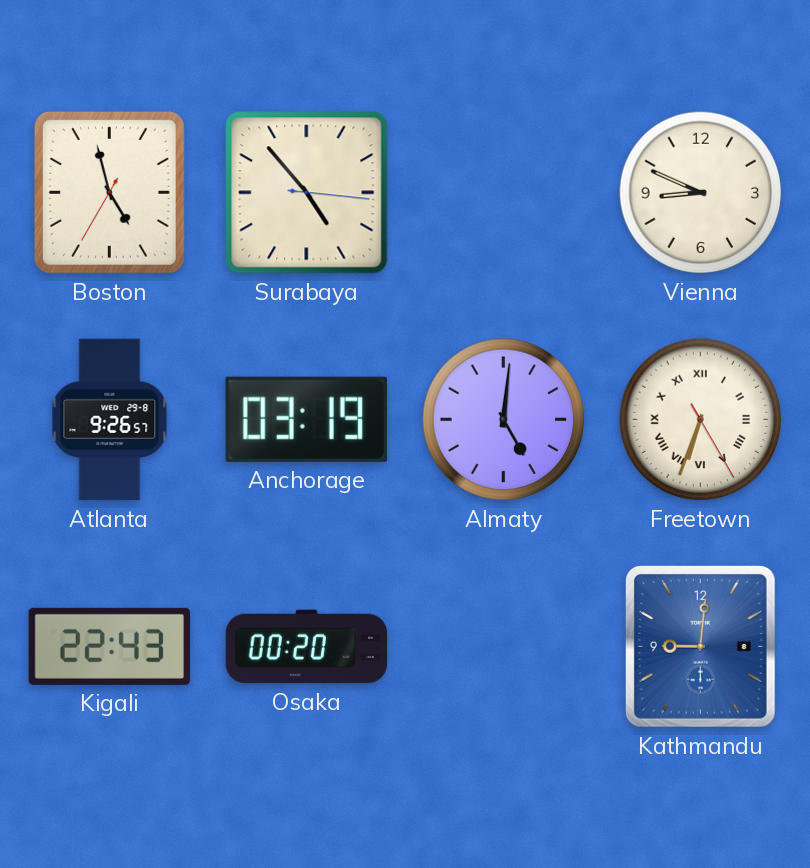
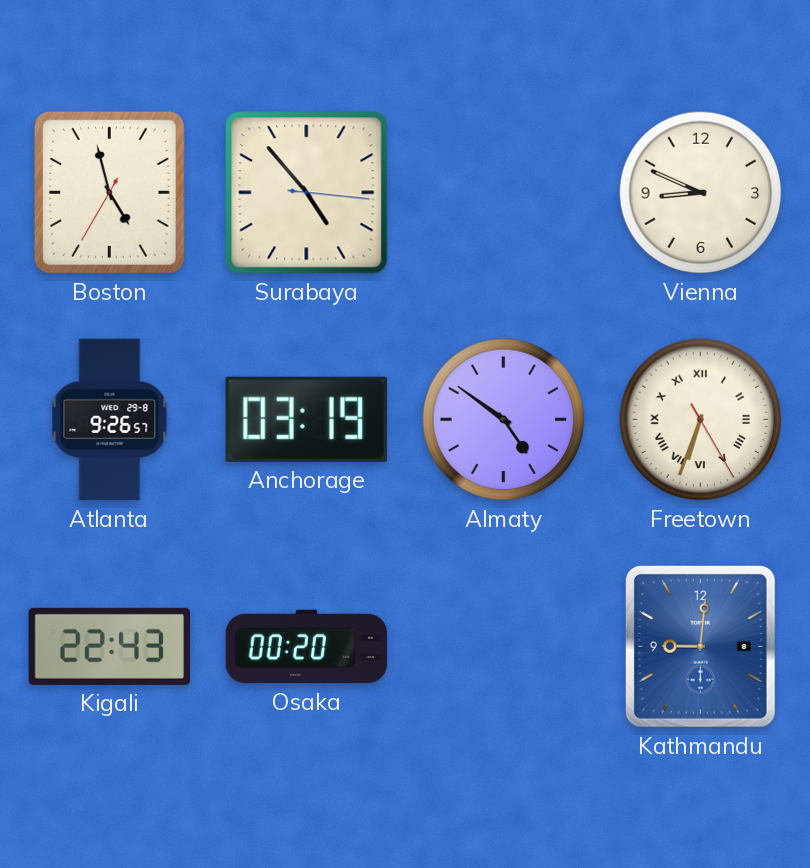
Almaty: 5:01 -> 4:51
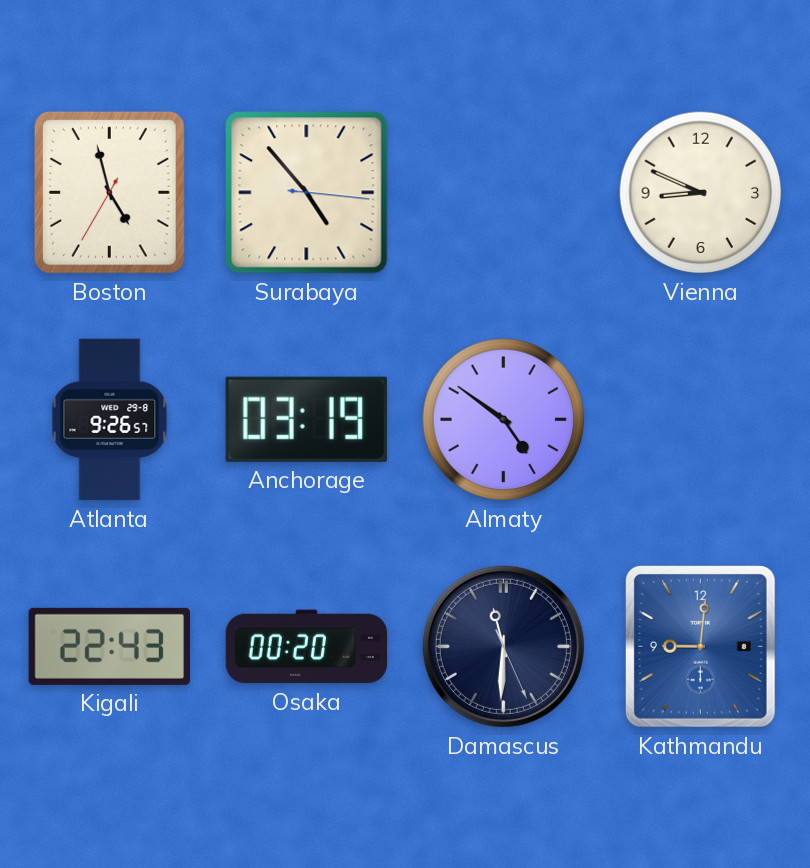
Freetown: 6:33 -> none
Damascus: none -> 11:30
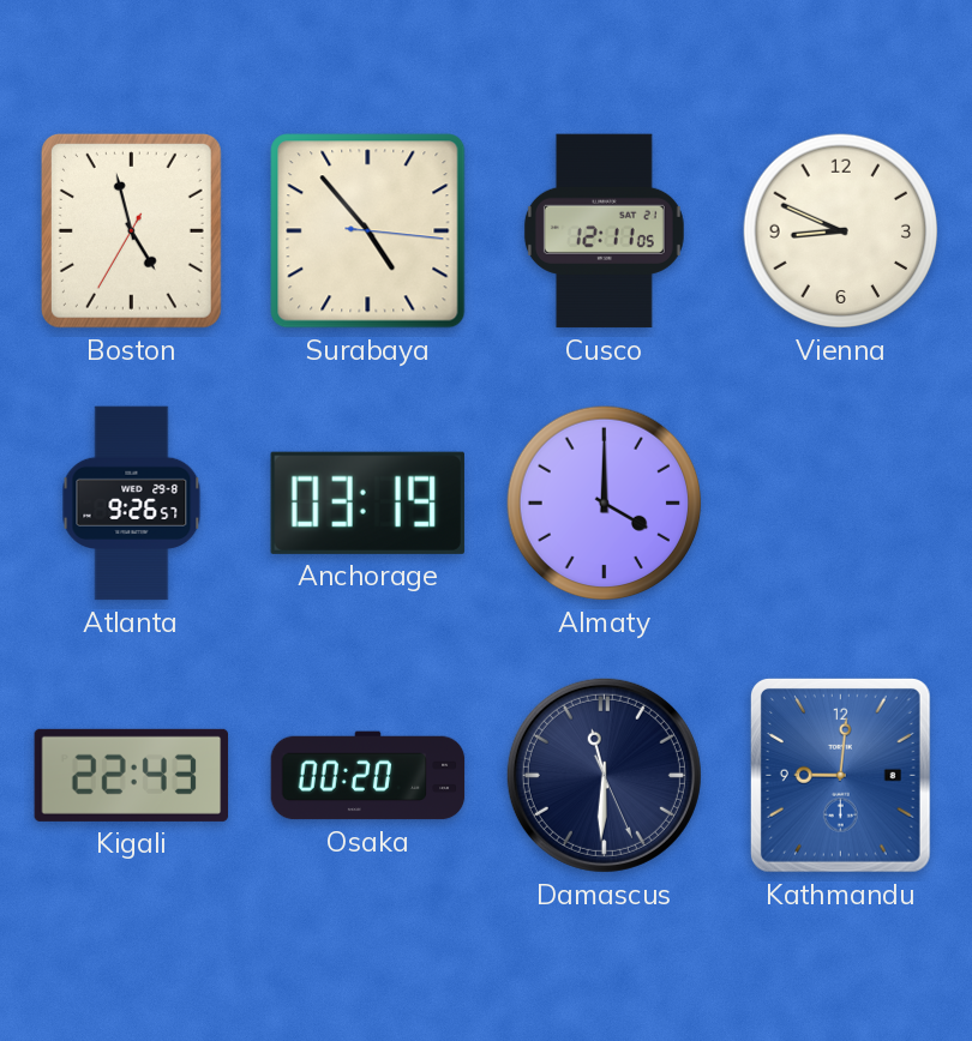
Cusco: none -> 12:11
Almaty: 4:51 -> 4:00
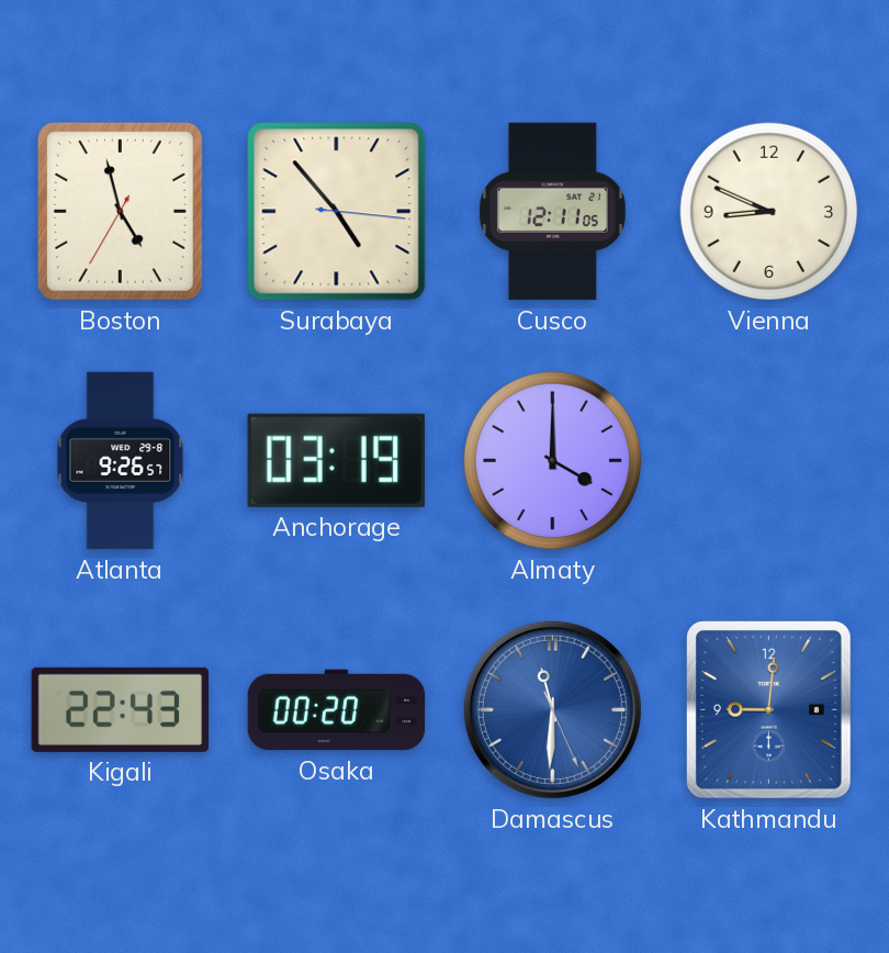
Damascus dial: navy -> blue
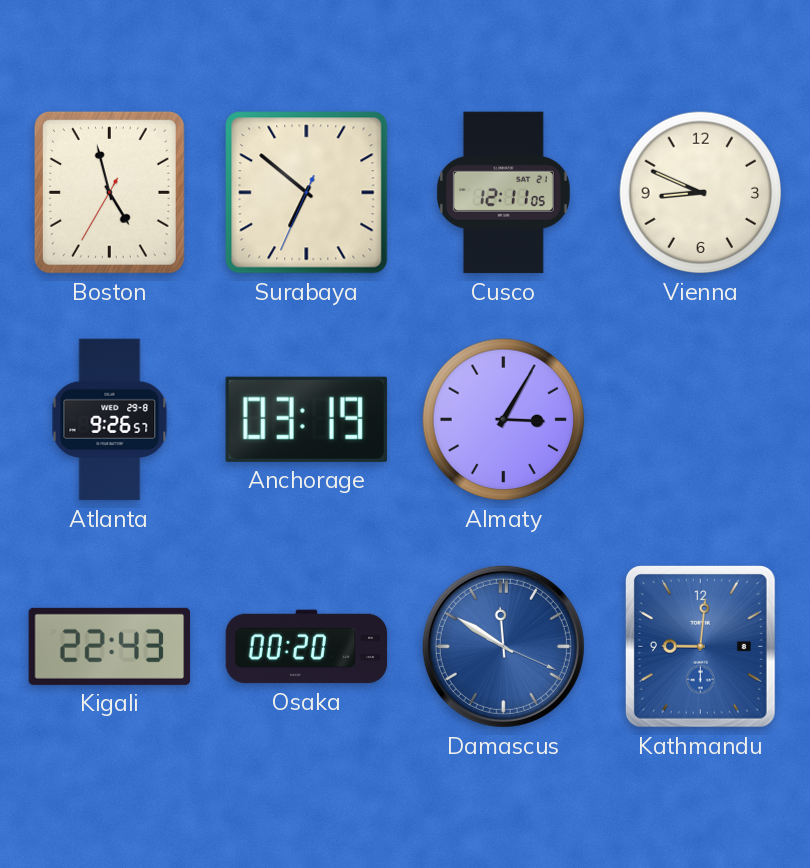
Surabaya: 4:53 -> 6:51
Almaty: 4:00 -> 3:05
Damascus: 11:30 -> 11:50
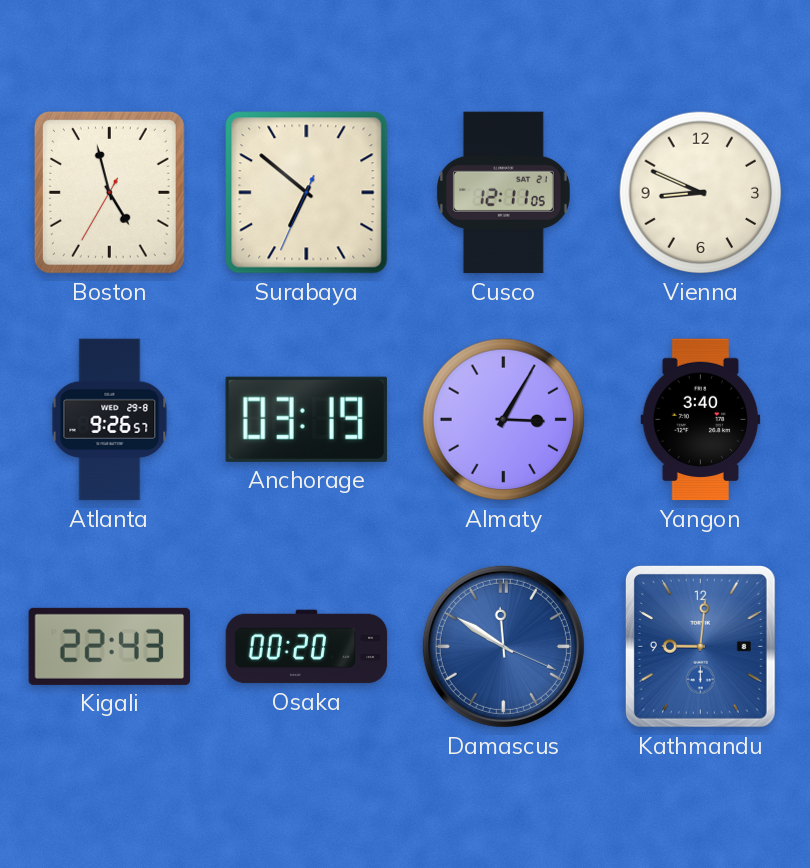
Yangon: none -> 3:40
